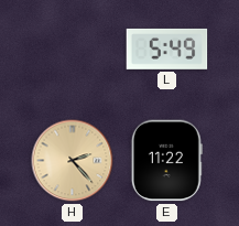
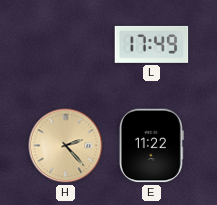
L: 5:49 -> 17:49
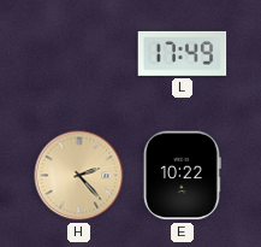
E: 11:22 -> 10:22
